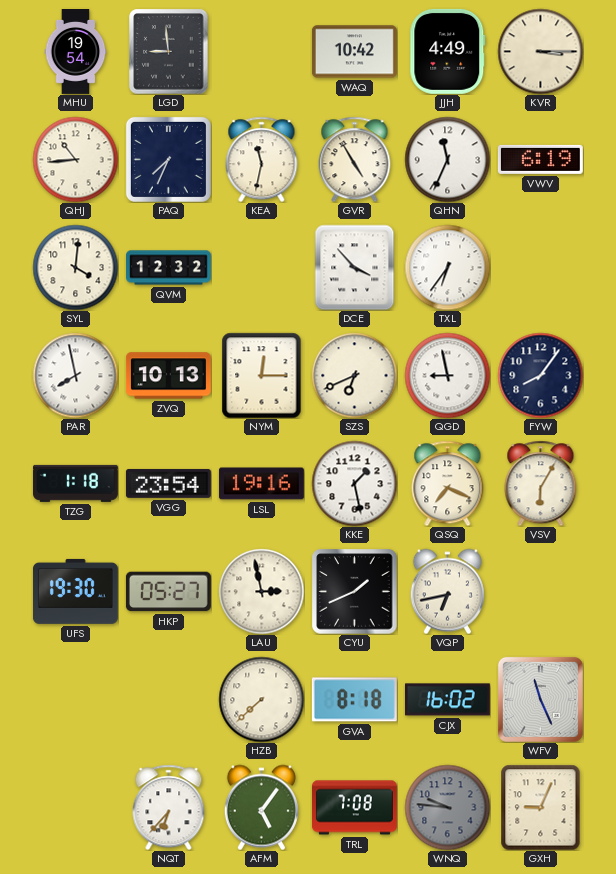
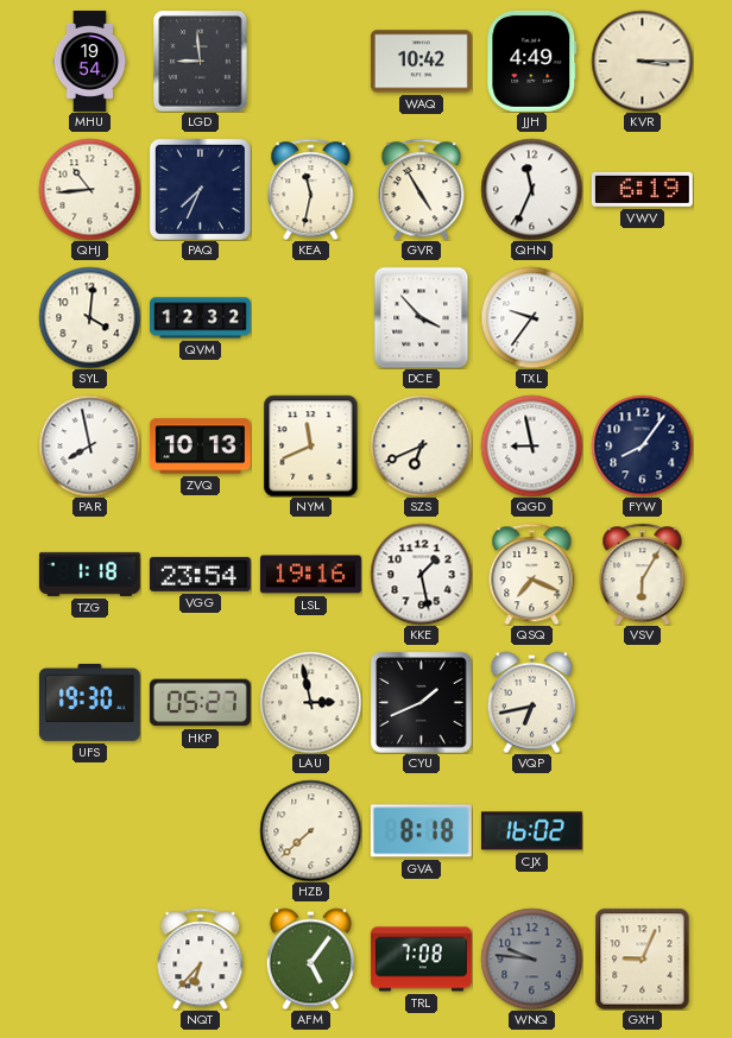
TXL: 6:36 -> 9:36
NYM: 12:15 -> 11:41
WFV: 11:26 -> none
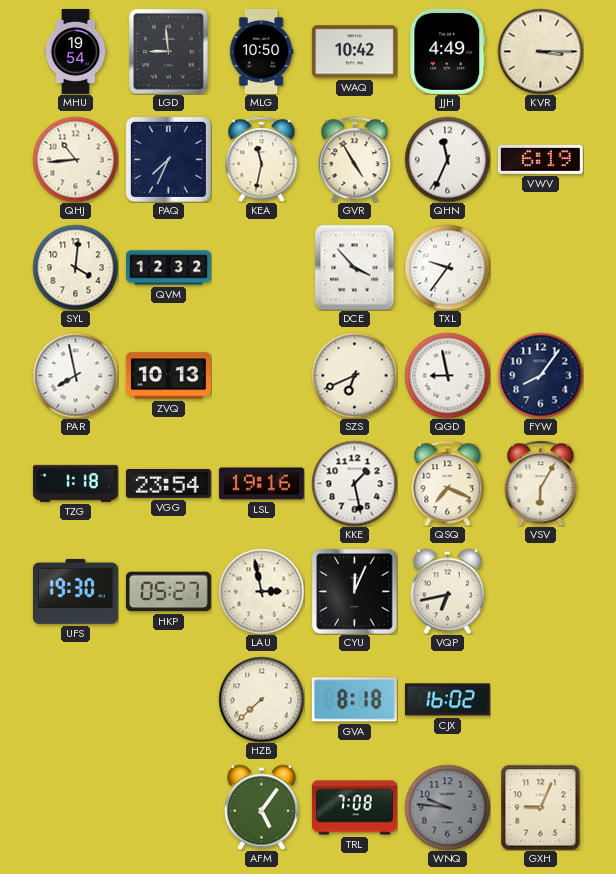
MLG: none -> 10:50
NYM: 11:41 -> none
CYU: 1:41 -> 12:04
NQT: 6:37 -> none
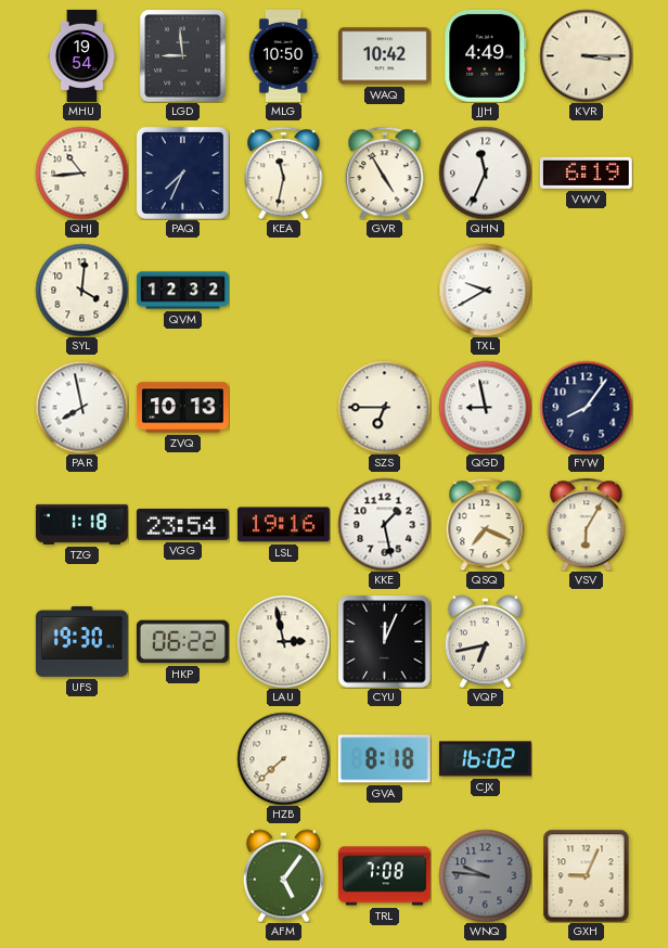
DCE: 3:53 -> none
TXL: 9:36 -> 9:40
SZS: 6:41 -> 6:45
HKP: 05:27 -> 06:22
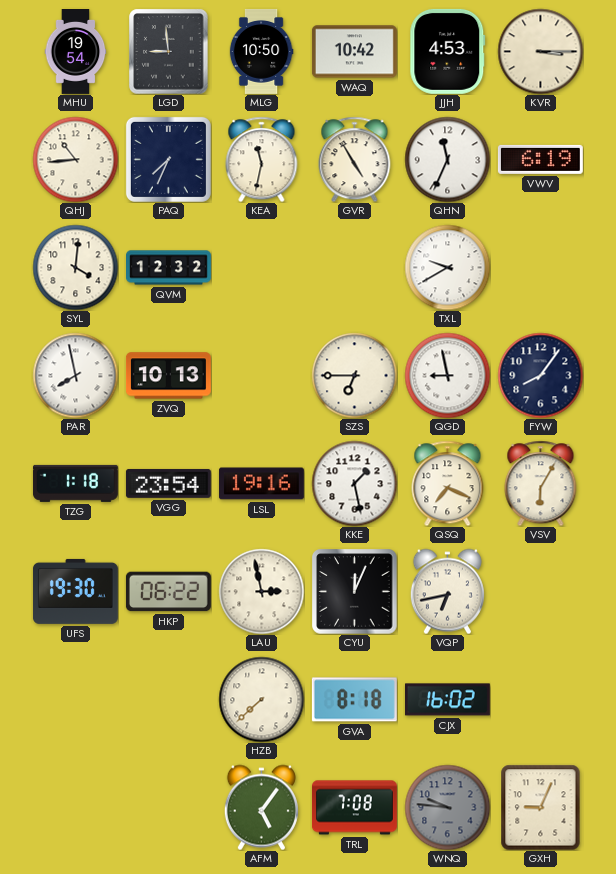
JJH: 4:49 -> 4:53
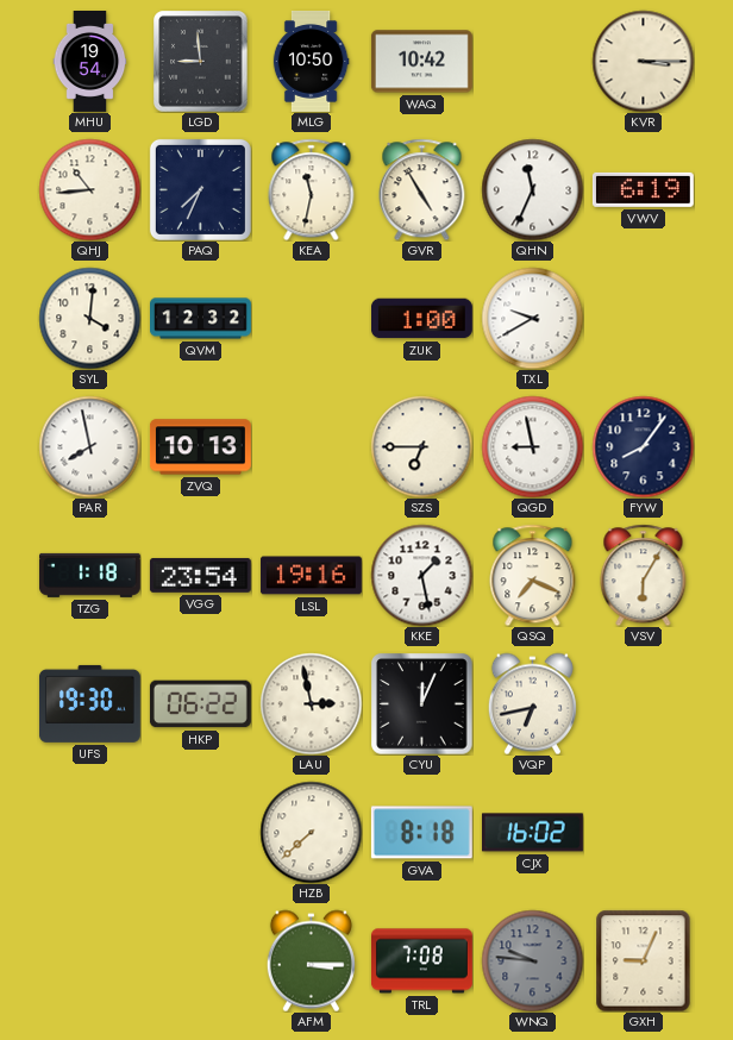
JJH: 4:53 -> none
ZUK: none -> 1:00
AFM: 5:06 -> 3:15
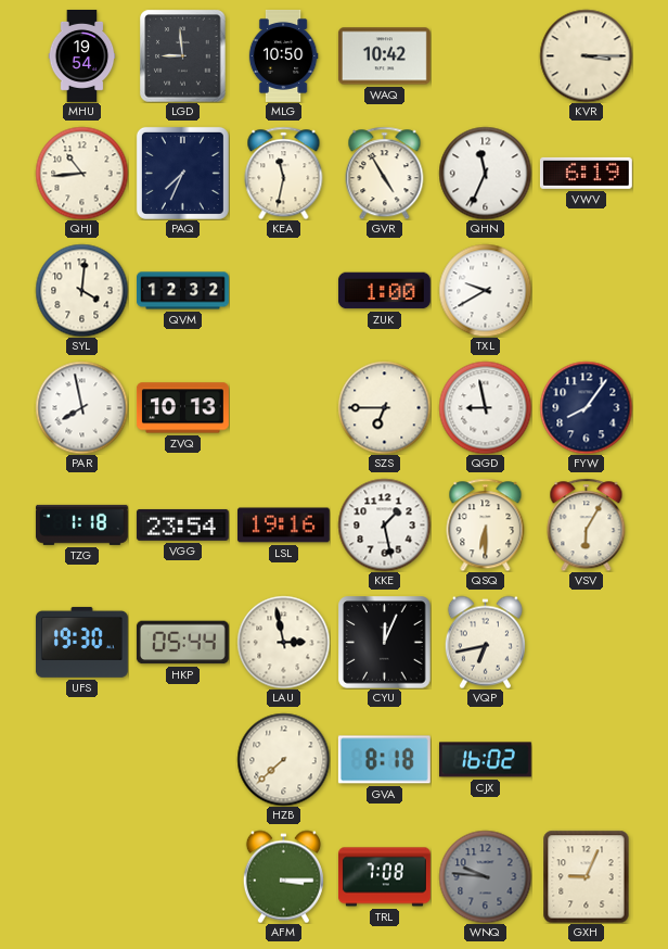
QSQ: 7:19 -> 6:30
HKP: 06:22 -> 05:44
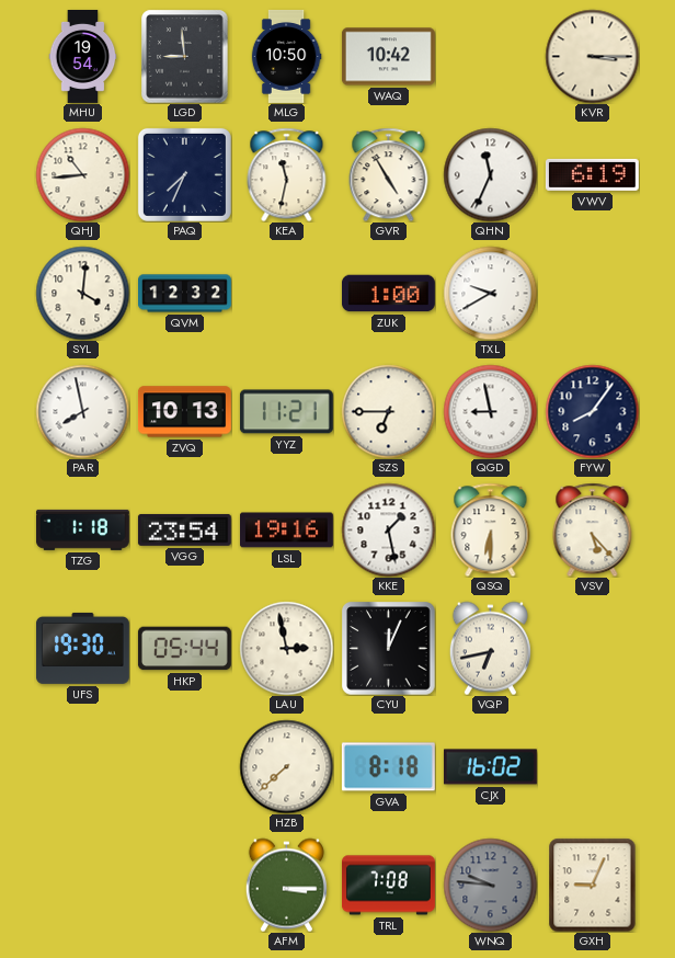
YYZ: none -> 11:21
VSV: 6:05 -> 5:23
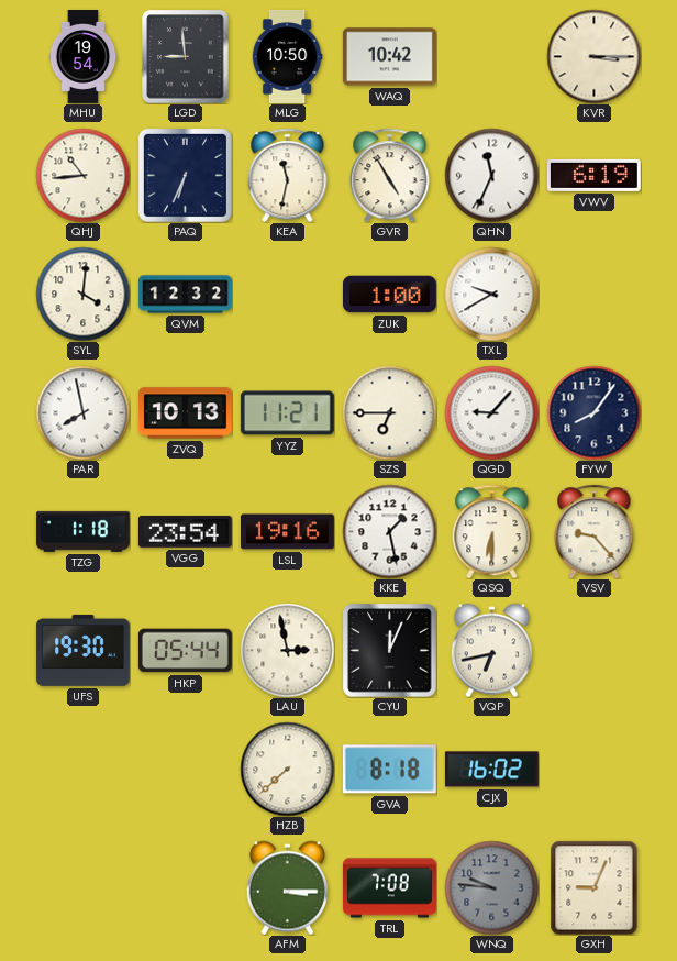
PAQ: 7:34 -> 6:34
QGD: 8:58 -> 9:07
VSV: 5:23 -> 9:23
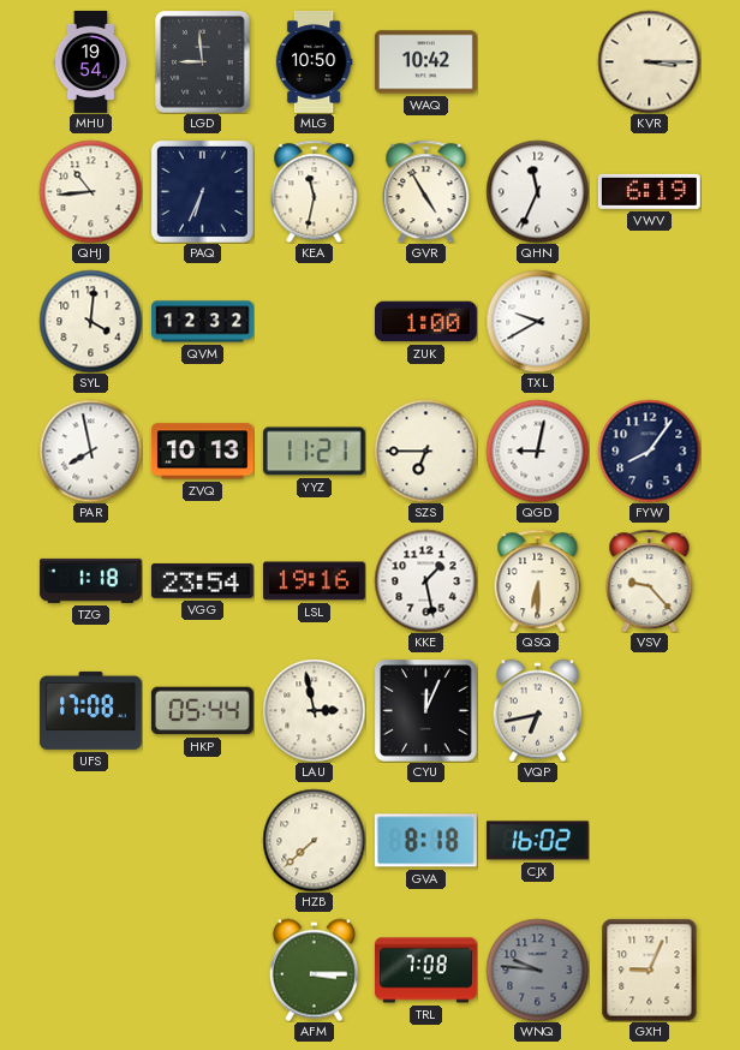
QGD: 9:07 -> 9:02
UFS: 19:30 -> 17:08
